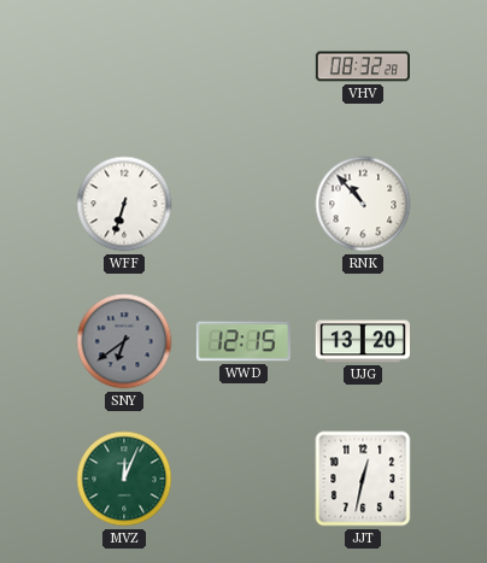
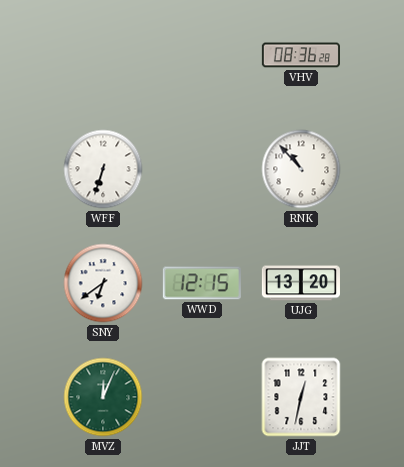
VHV: 08:32 -> 08:36
SNY dial: grey -> white
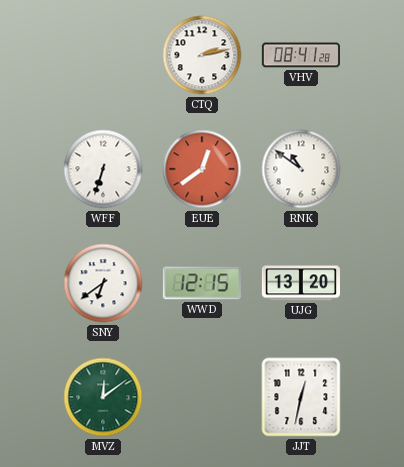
CTQ: none -> 2:13
VHV: 08:36 -> 08:41
EUE: none -> 12:39
RNK: 10:53 -> 10:51
MVZ: 12:04 -> 12:09
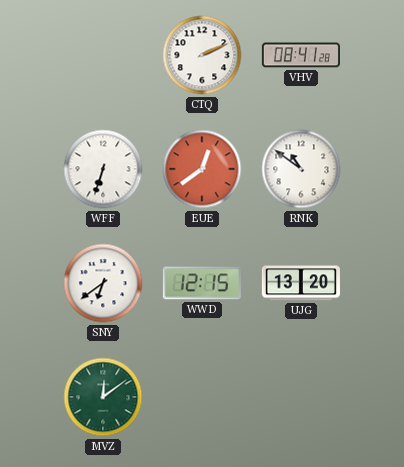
CTQ: 2:13 -> 2:11
JJT: 12:32 -> none
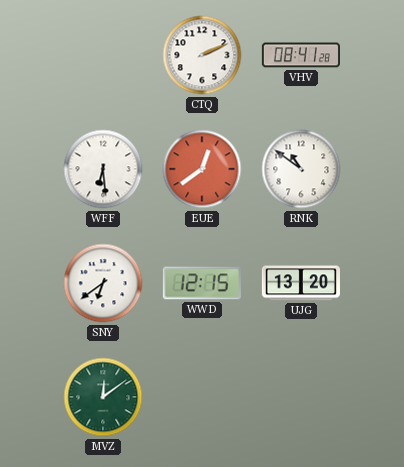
WFF: 6:33 -> 6:29
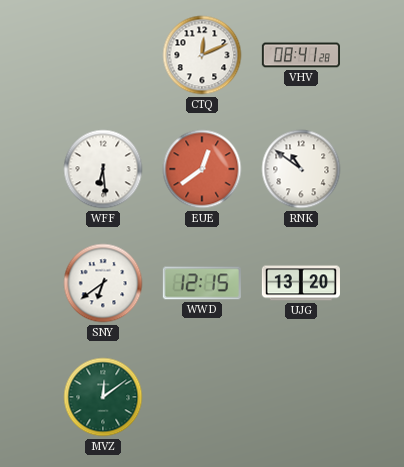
CTQ: 2:11 -> 12:11
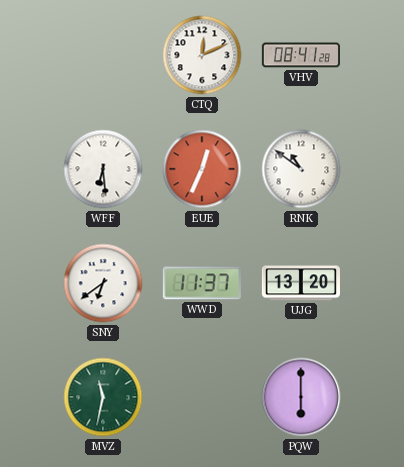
EUE: 12:39 -> 12:34
WWD: 12:15 -> 11:37
MVZ: 12:09 -> 11:32
PQW: none -> 6:00
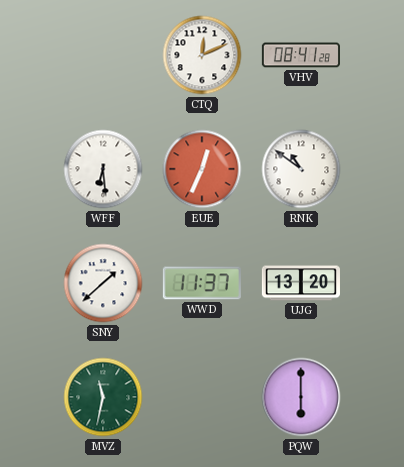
SNY: 6:39 -> 1:38
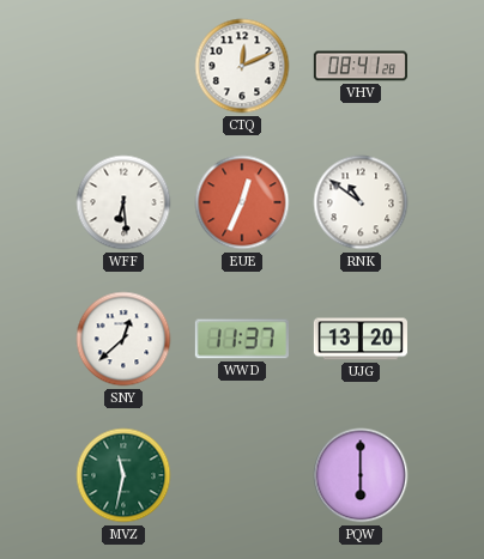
SNY: 1:38 -> 12:38
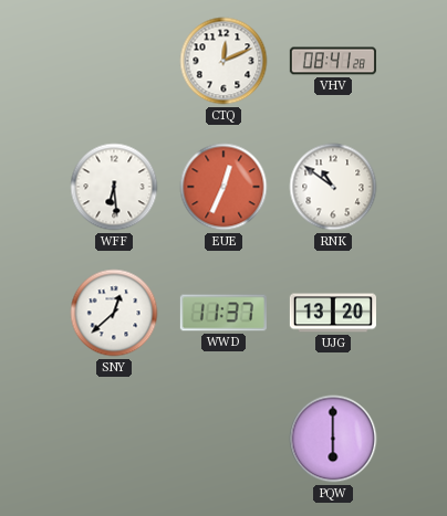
MVZ: 11:32 -> none
